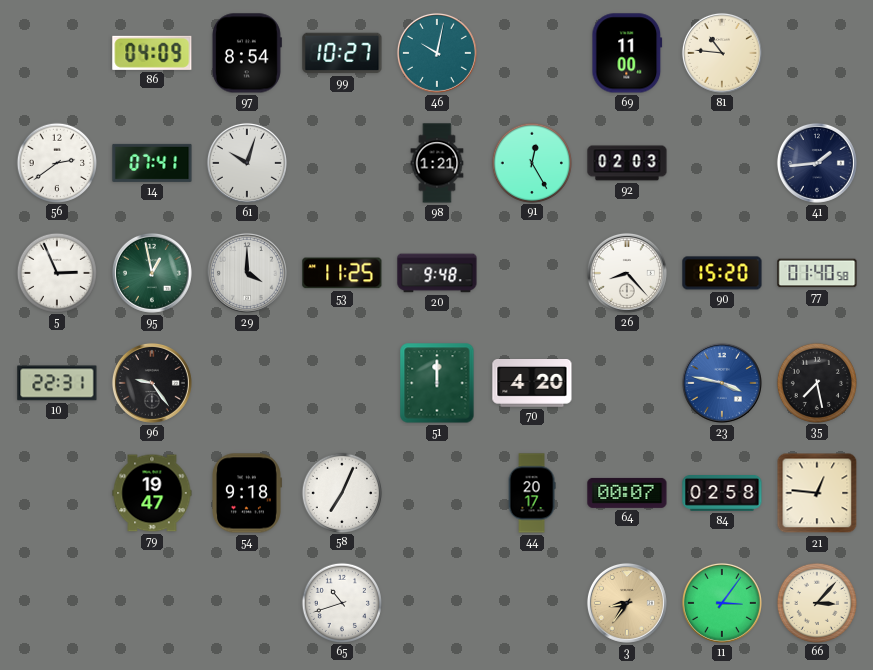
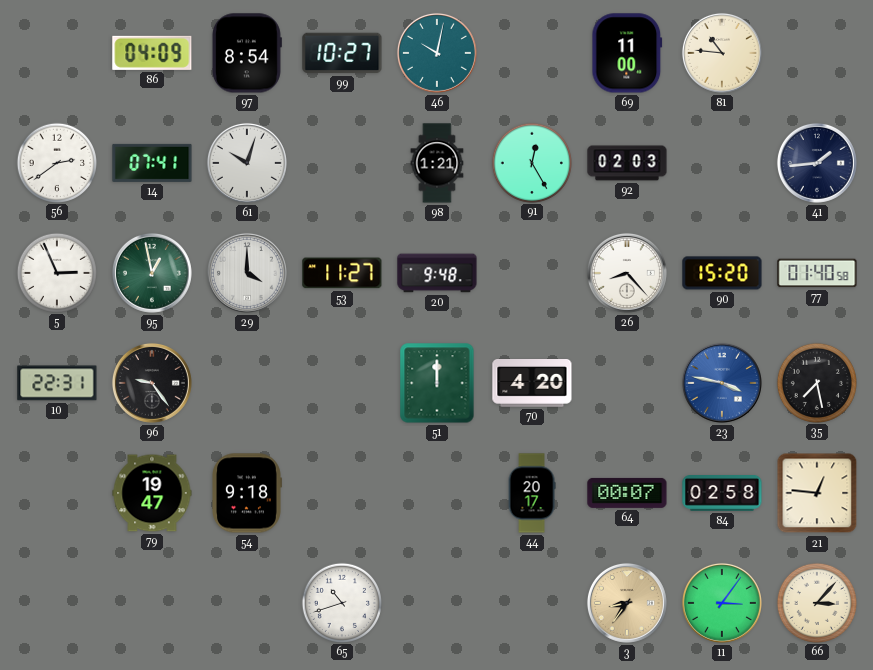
53: 11:25 -> 11:27
58: 7:04 -> none
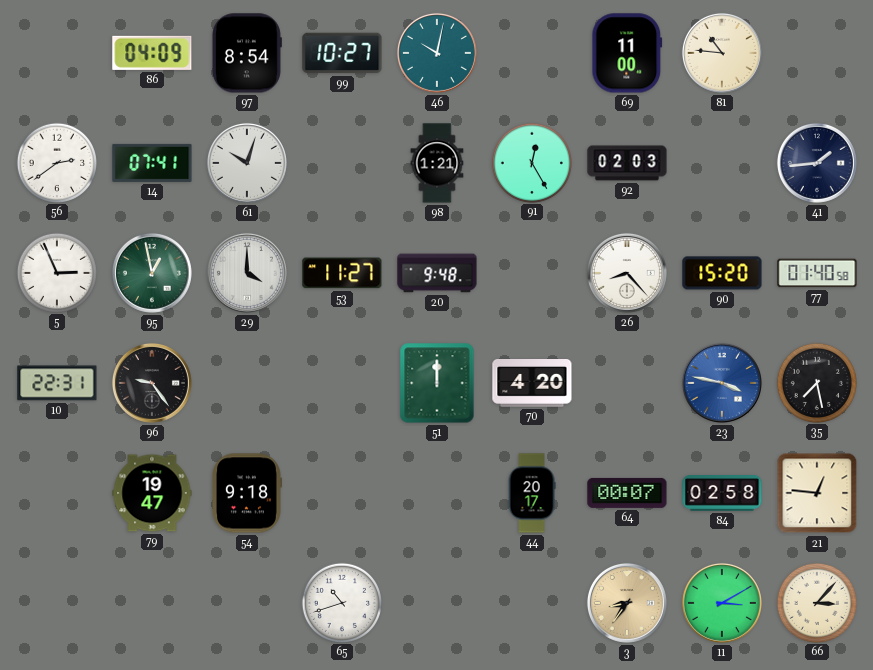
11: 3:06 -> 3:10
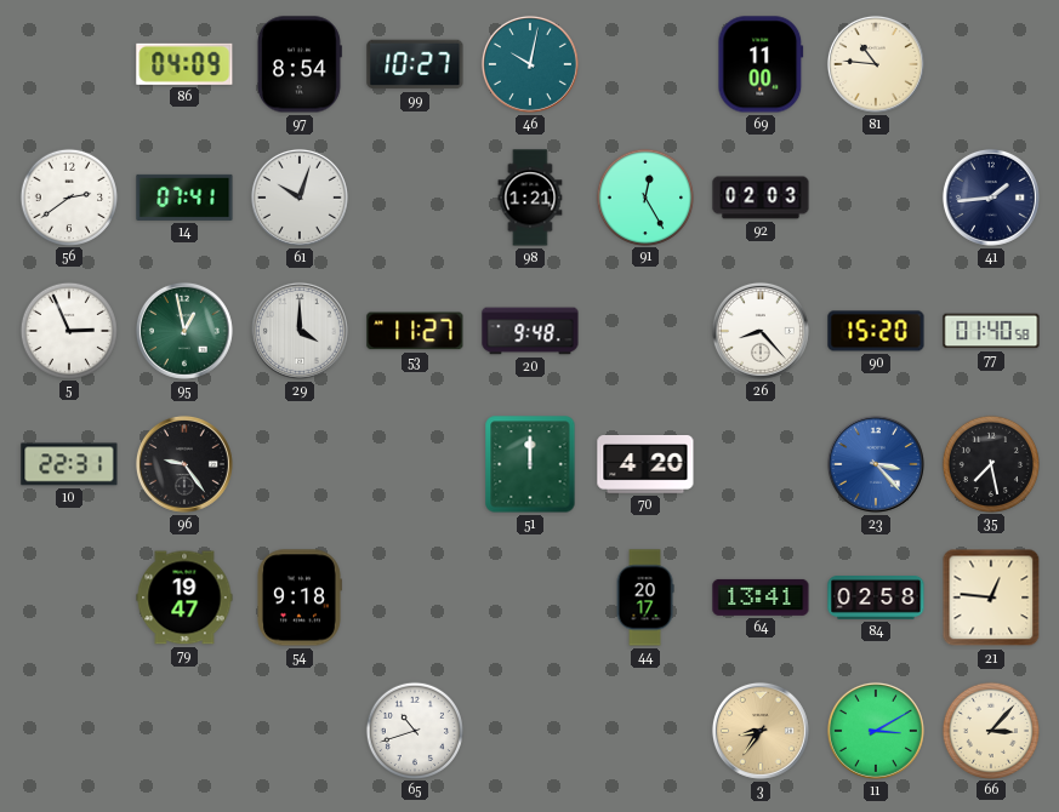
23: 3:47 -> 3:23
64: 00:07 -> 13:41
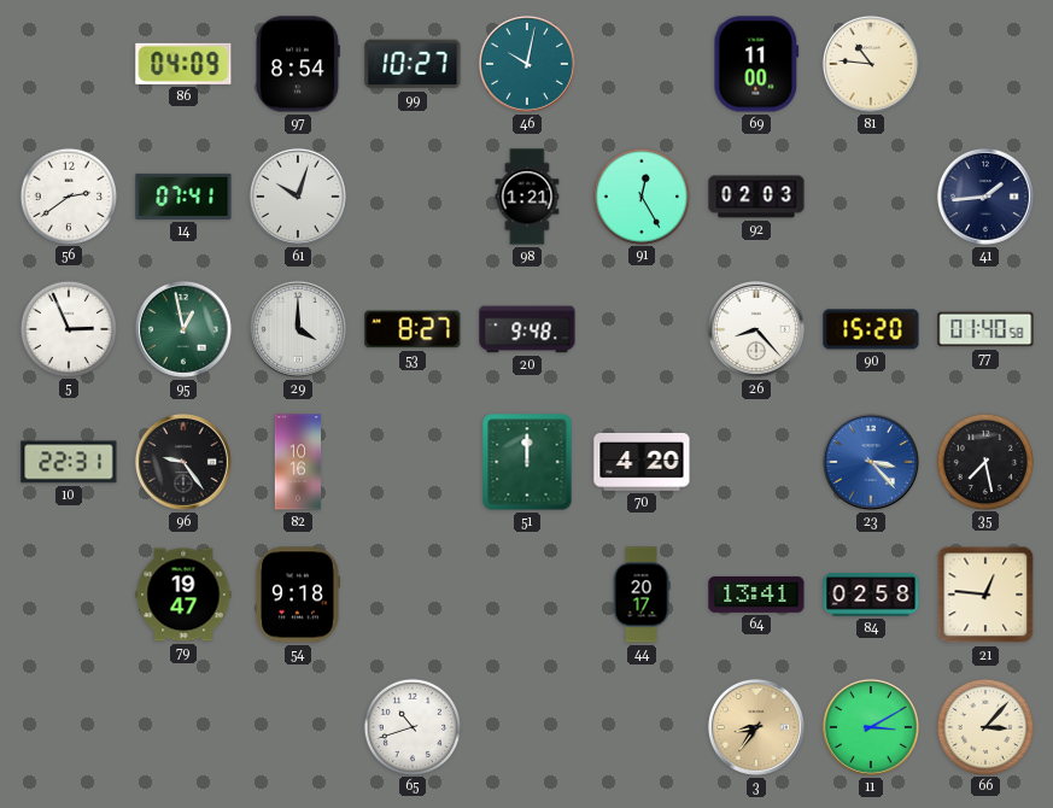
53: 11:27 -> 8:27
82: none -> 10:16
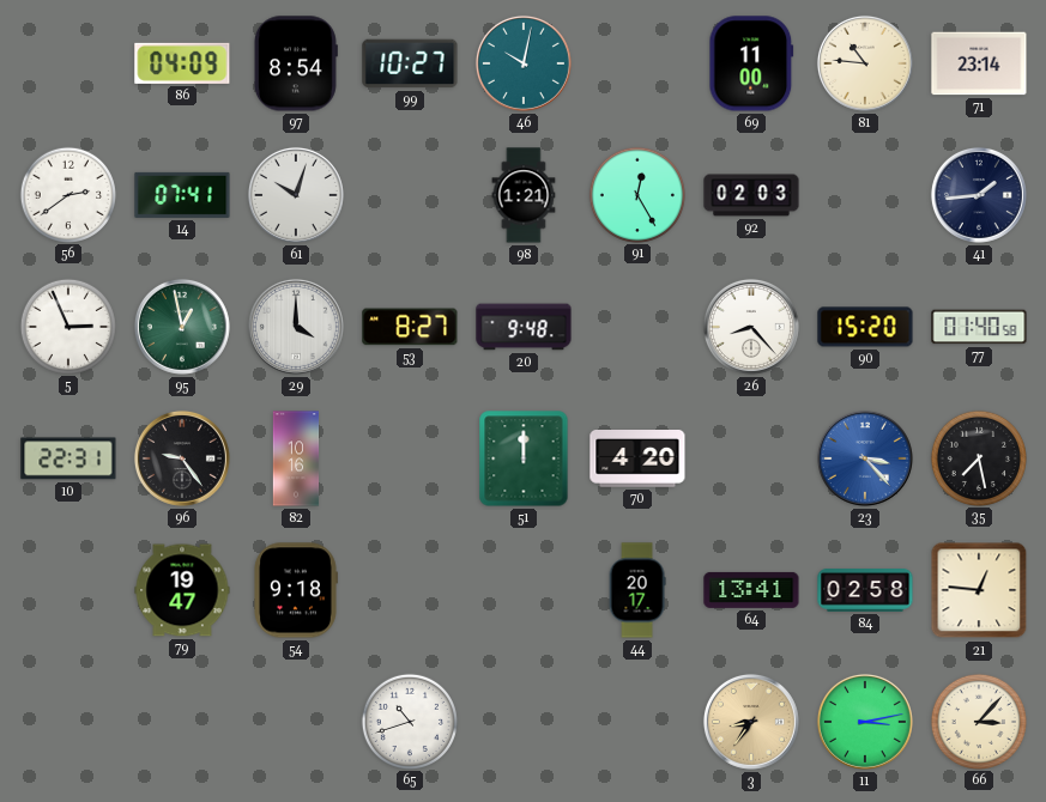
71: none -> 23:14
11: 3:10 -> 3:13
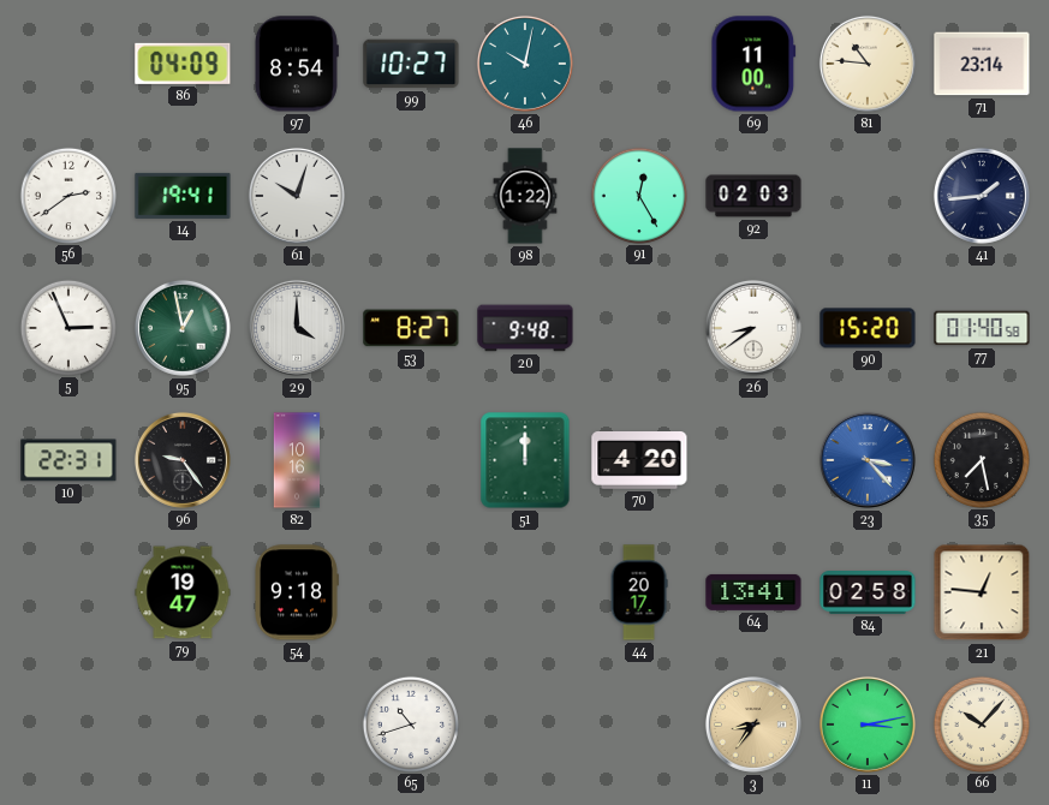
14: 07:41 -> 19:41
98: 1:21 -> 1:22
26: 8:23 -> 8:39
66: 3:07 -> 10:07
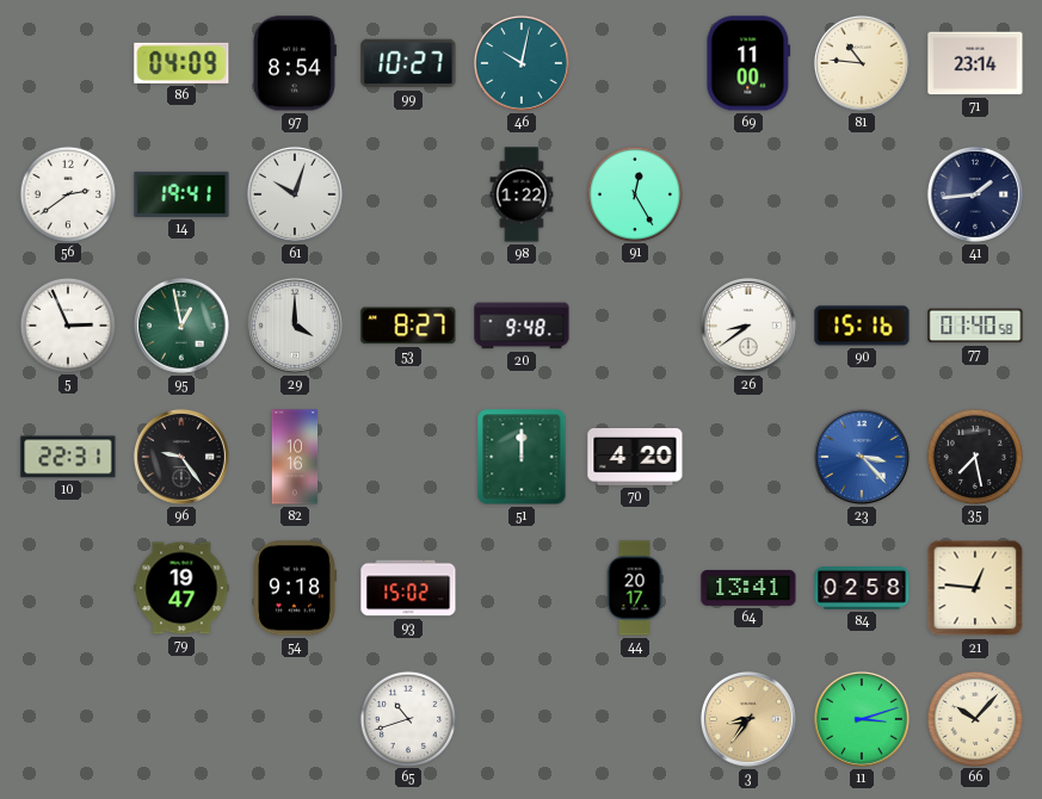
92: 02:03 -> none
90: 15:20 -> 15:16
93: none -> 15:02
11: 3:13 -> 3:12
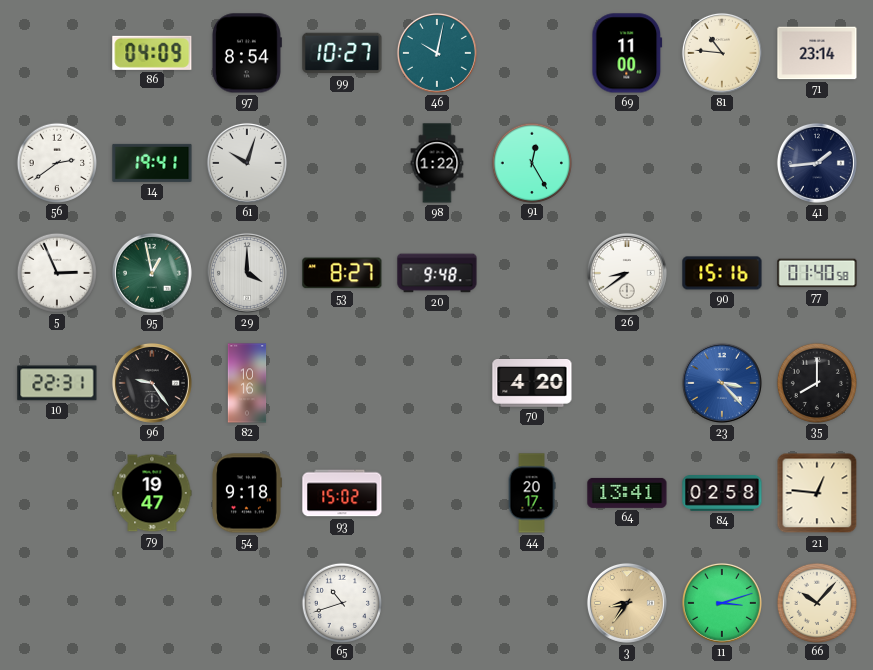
51: 12:00 -> none
35: 7:28 -> 8:00
